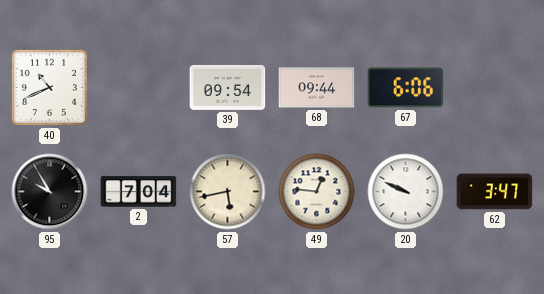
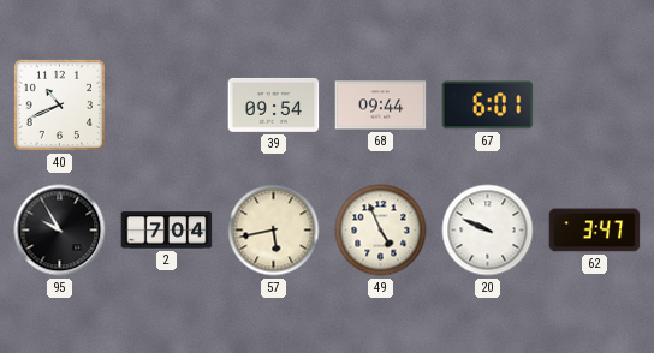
67: 6:06 -> 6:01
49: 12:46 -> 4:56
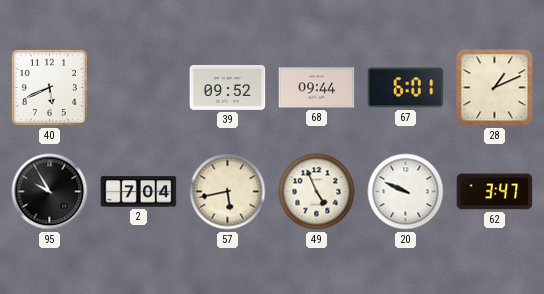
40: 10:41 -> 5:41
39: 09:54 -> 09:52
28: none -> 1:11
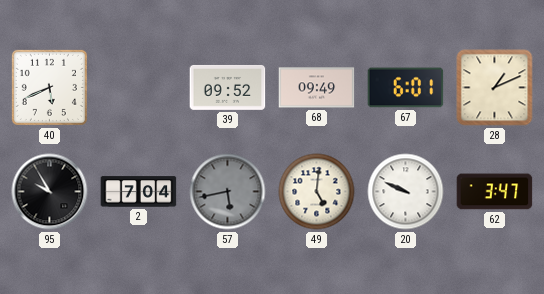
68: 09:44 -> 09:49
57 dial: cream -> grey
49: 4:56 -> 5:01
